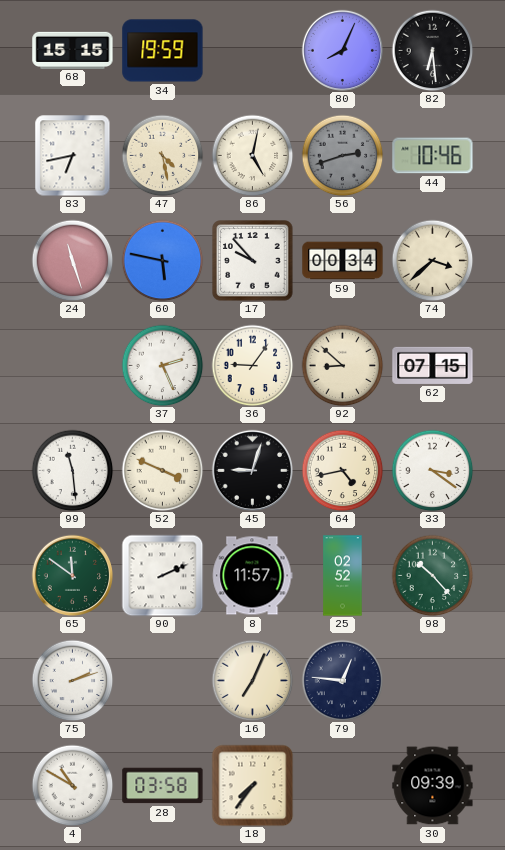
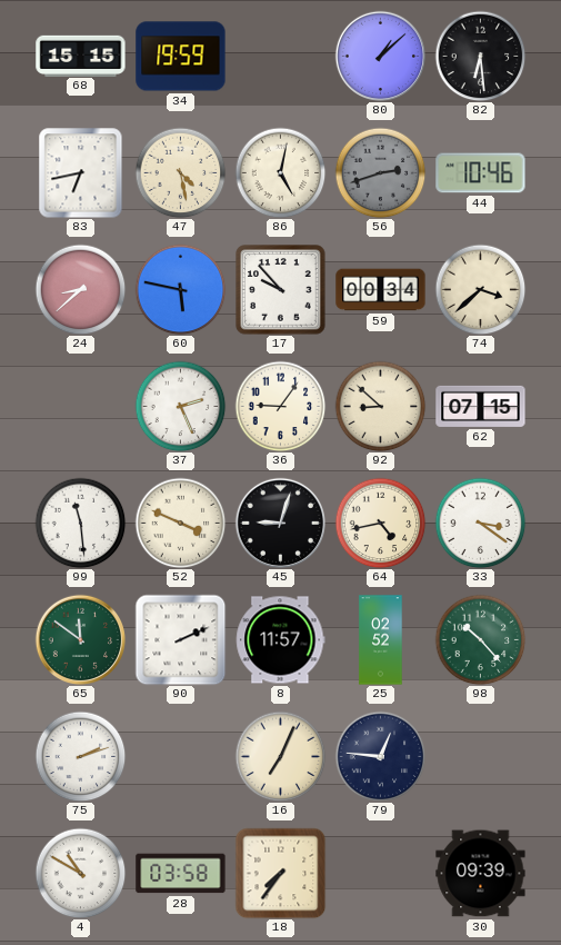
80: 8:04 -> 1:08
24: 11:27 -> 8:38
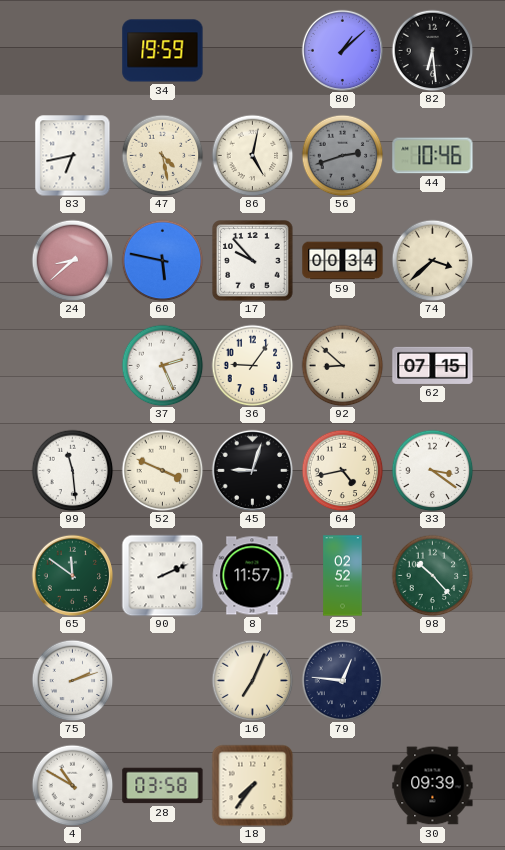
68: 15:15 -> none
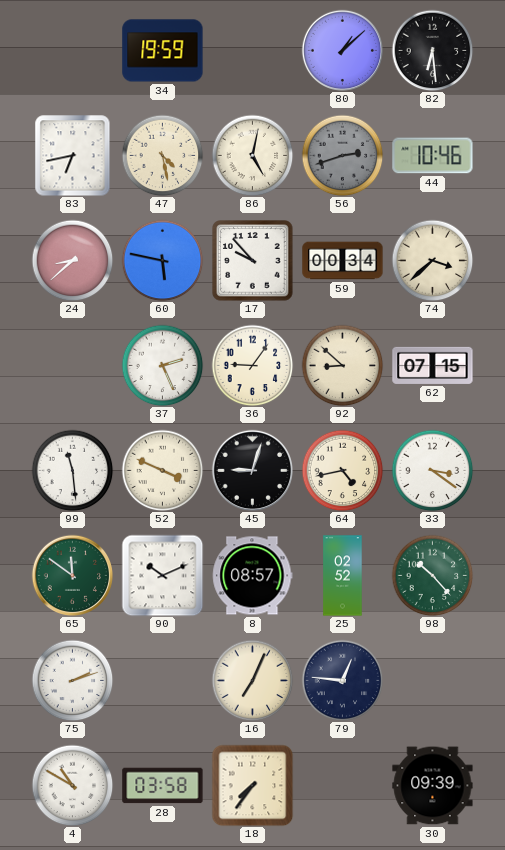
90: 2:11 -> 10:11
8: 11:57 -> 08:57
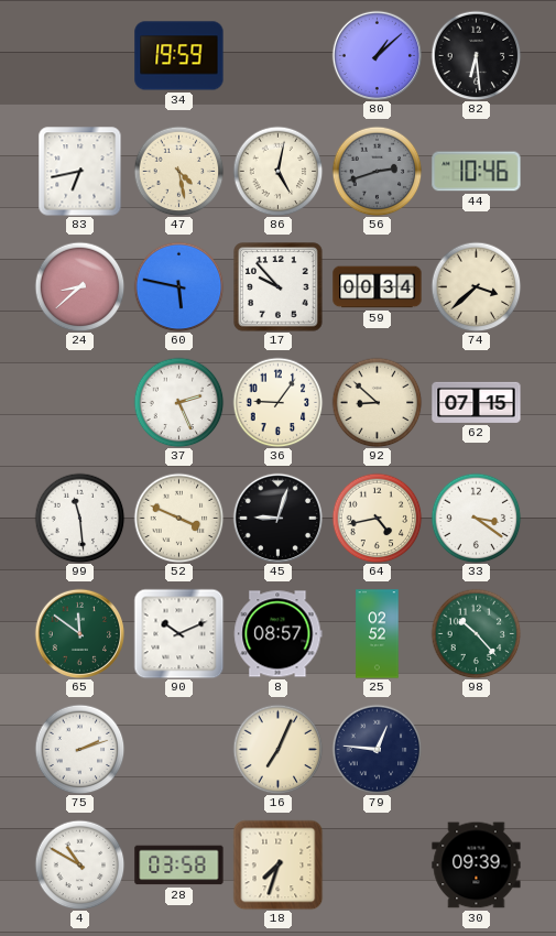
18: 7:36 -> 7:33
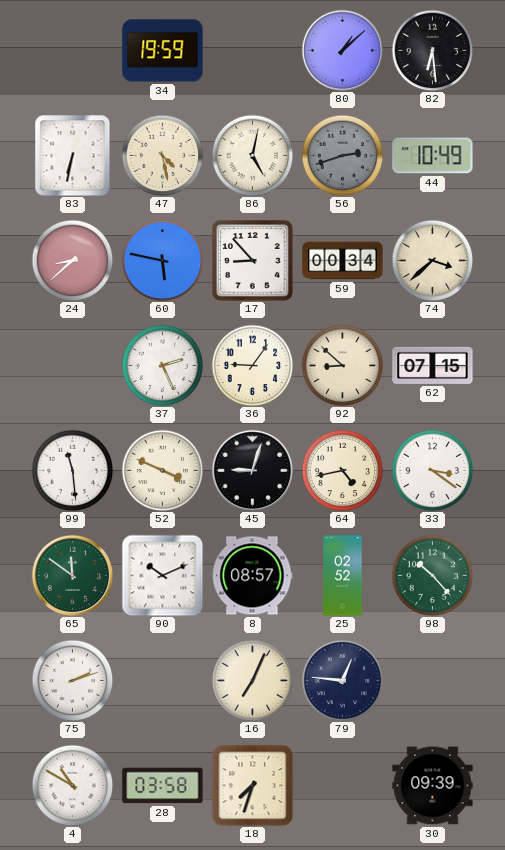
83: 6:43 -> 6:32
44: 10:46 -> 10:49
17: 9:53 -> 8:53
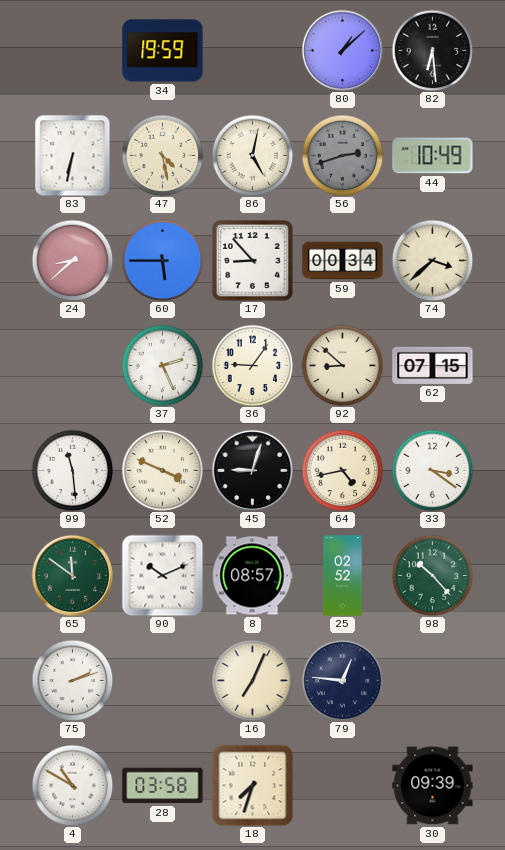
60: 5:47 -> 5:45
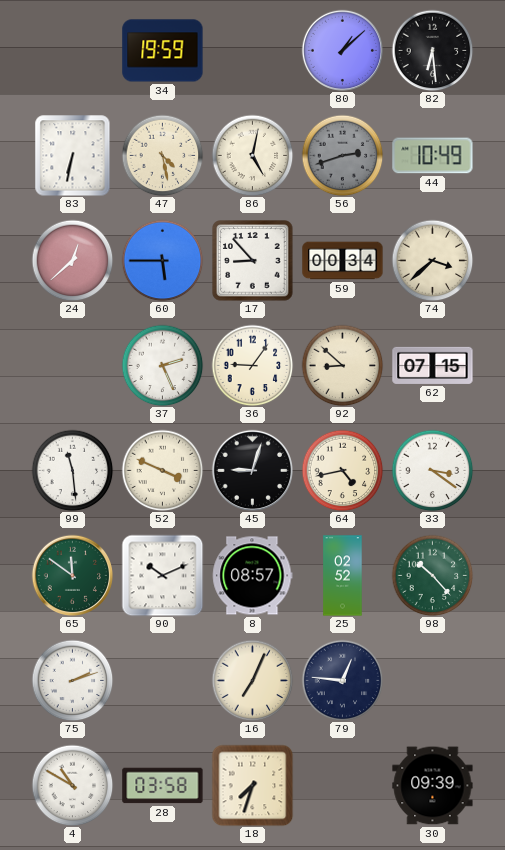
24: 8:38 -> 12:38
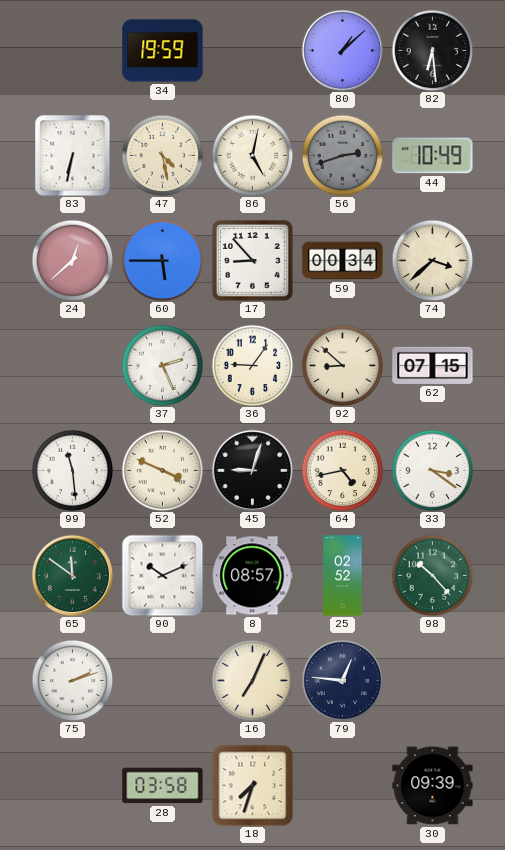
4: 10:50 -> none
